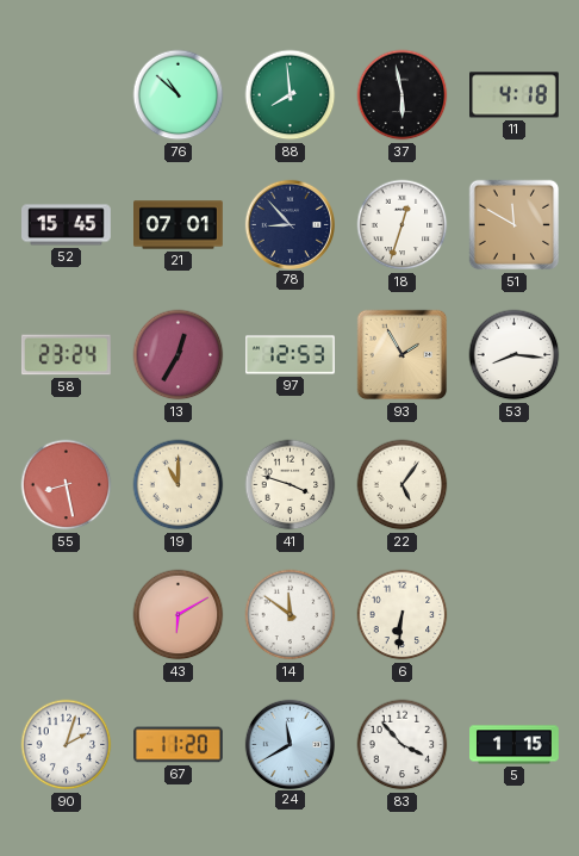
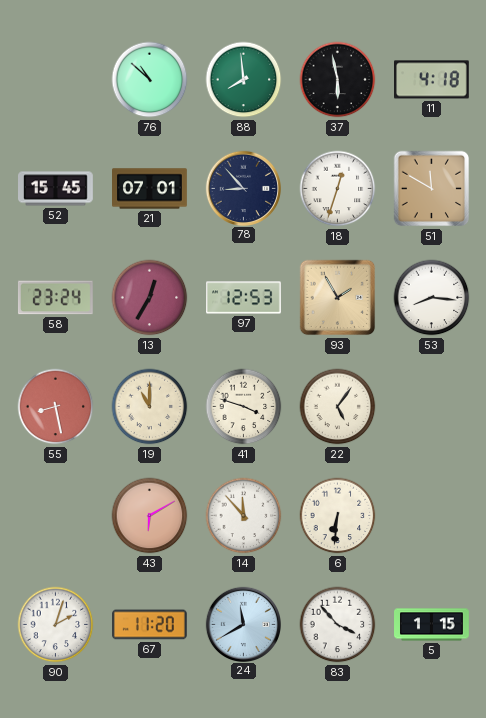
14: 11:51 -> 11:53
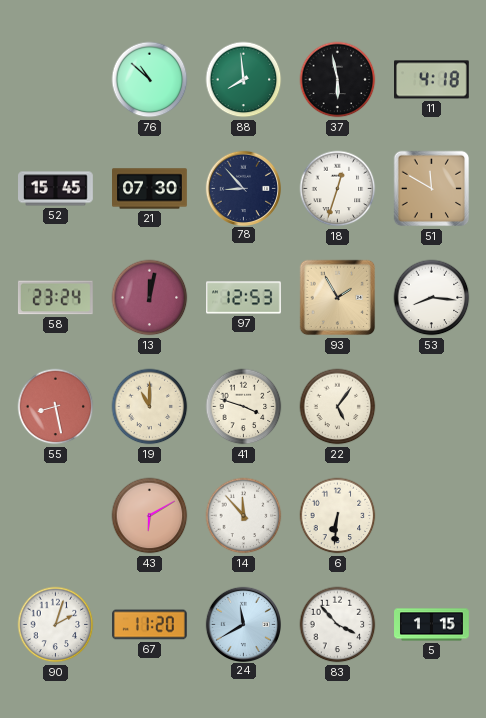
21: 07:01 -> 07:30
13: 12:35 -> 12:02
